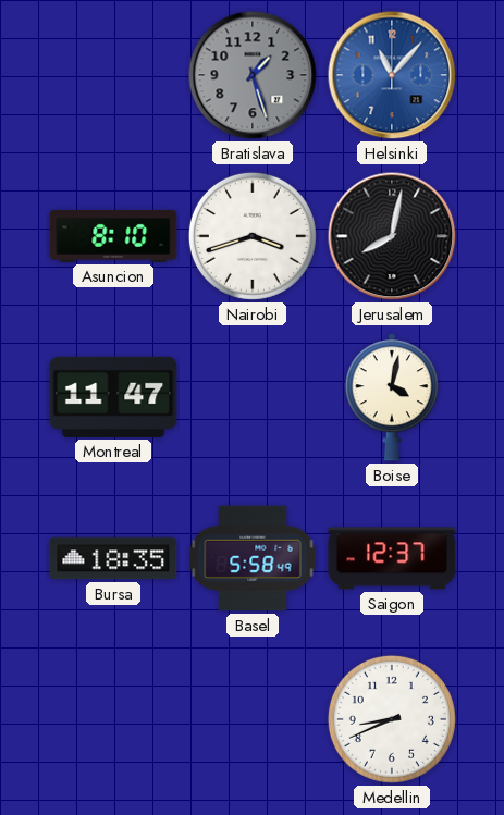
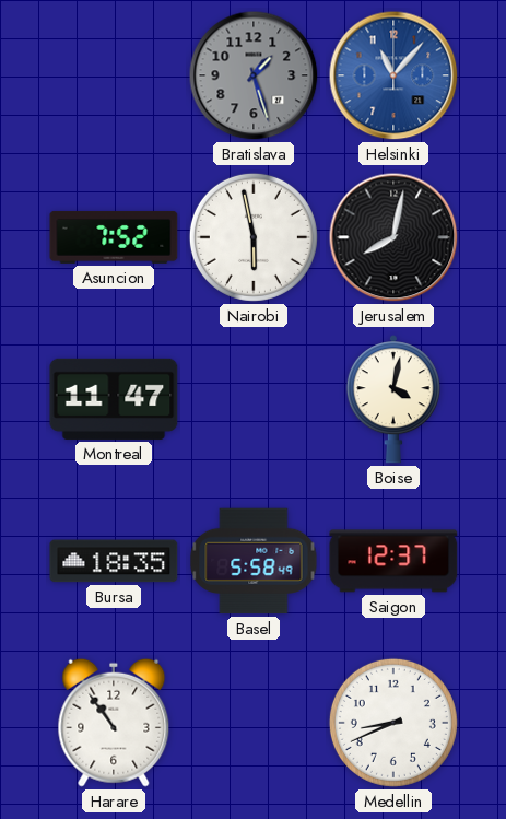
Asuncion: 8:10 -> 7:52
Nairobi: 3:42 -> 5:58
Harare: none -> 10:54
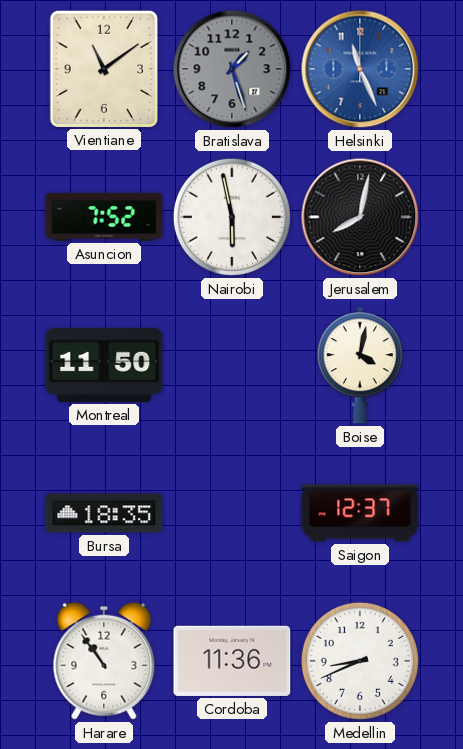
Vientiane: none -> 11:09
Helsinki: 11:07 -> 11:26
Montreal: 11:47 -> 11:50
Basel: 5:58 -> none
Cordoba: none -> 11:36
